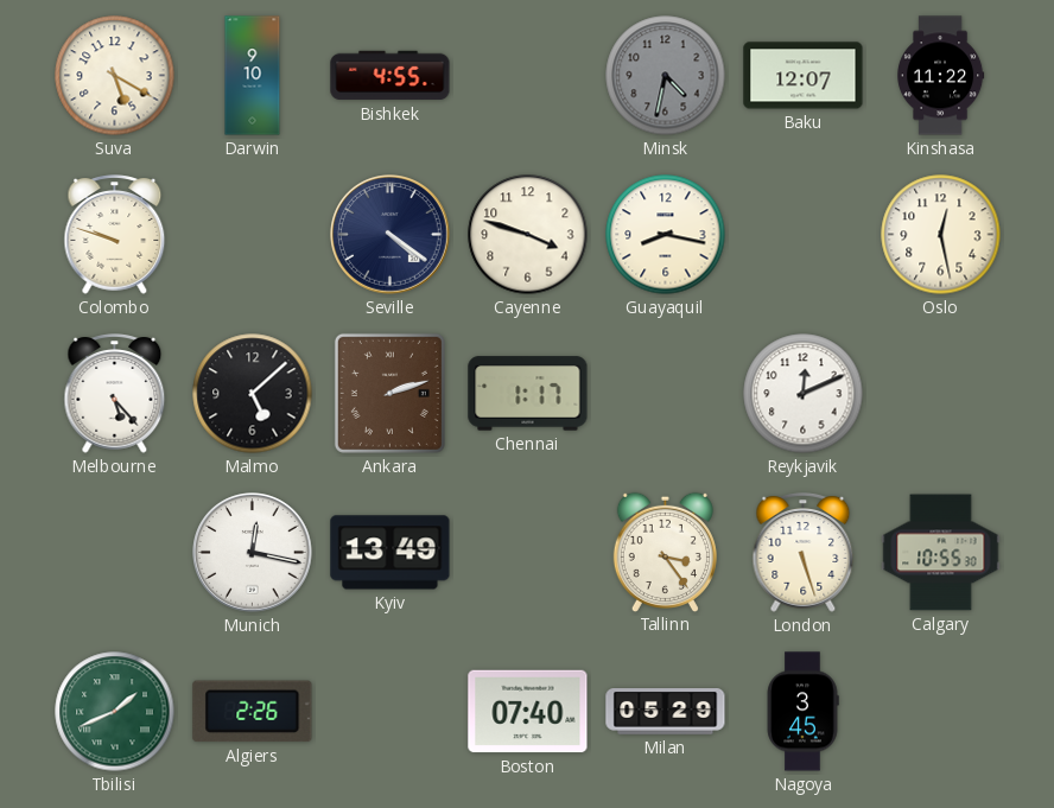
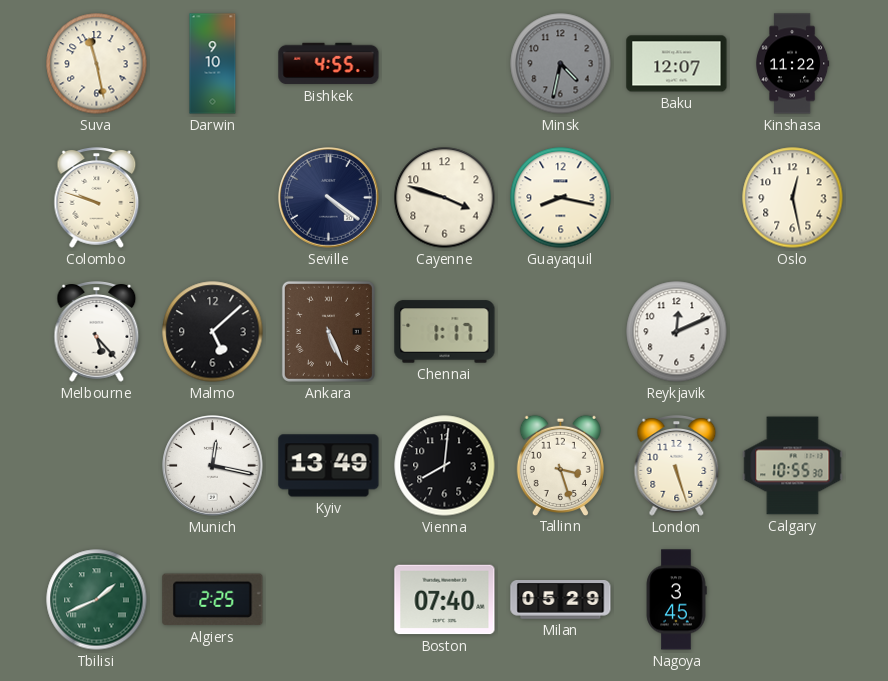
Suva: 5:20 -> 11:28
Ankara: 2:12 -> 5:26
Vienna: none -> 8:01
Tallinn: 3:24 -> 3:27
Algiers: 2:26 -> 2:25
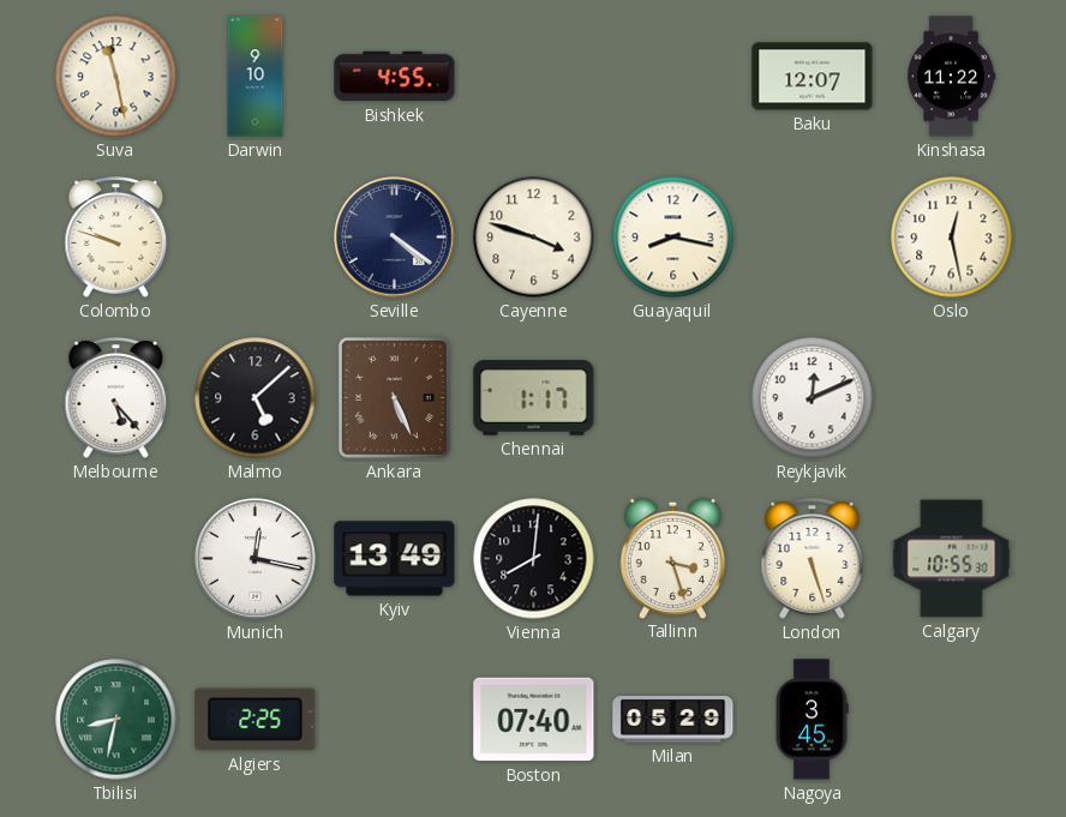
Minsk: 4:32 -> none
Tbilisi: 1:41 -> 8:32
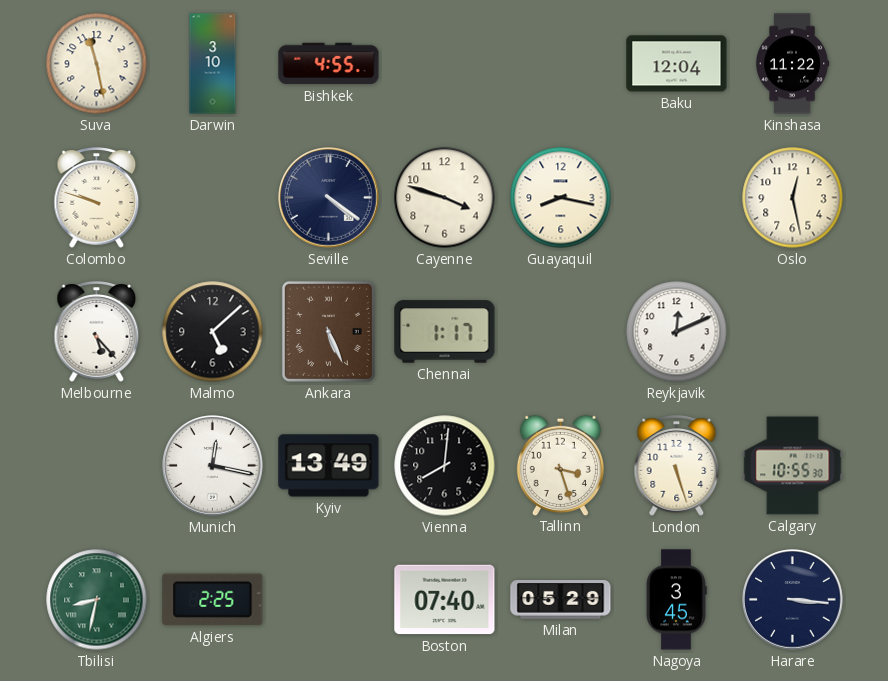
Darwin: 9:10 -> 3:10
Baku: 12:07 -> 12:04
Harare: none -> 3:16
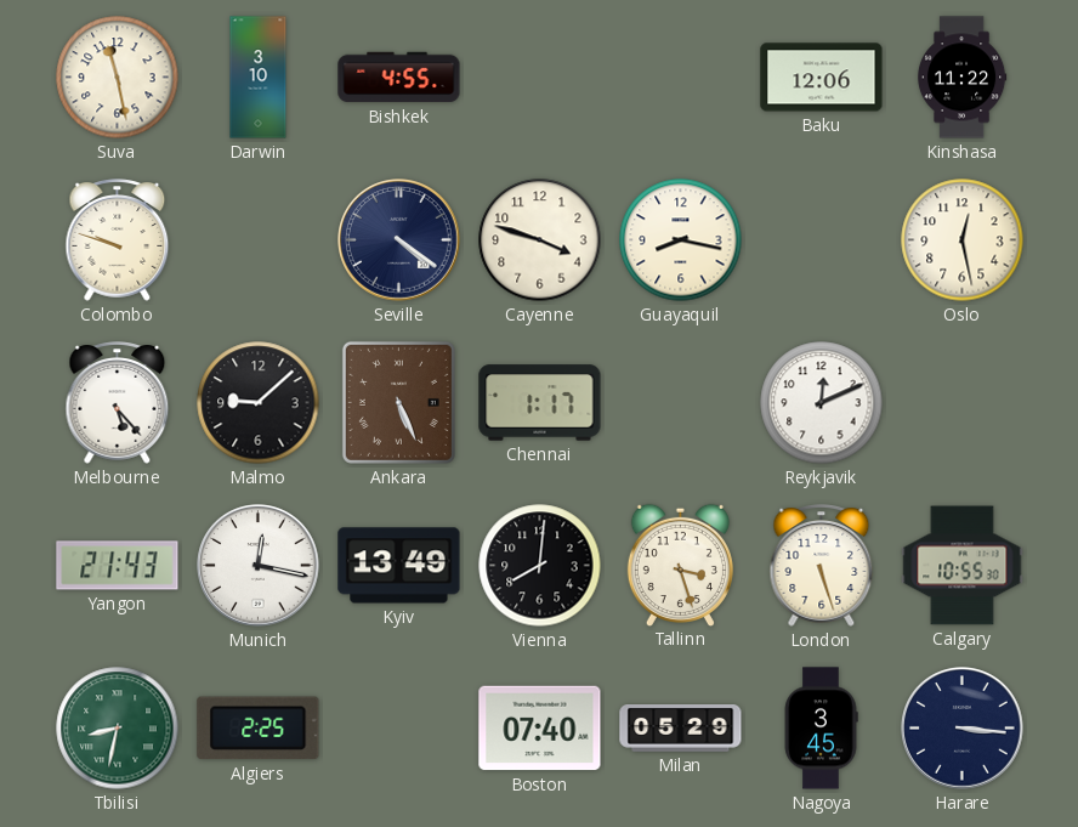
Baku: 12:04 -> 12:06
Malmo: 5:08 -> 9:08
Yangon: none -> 21:43
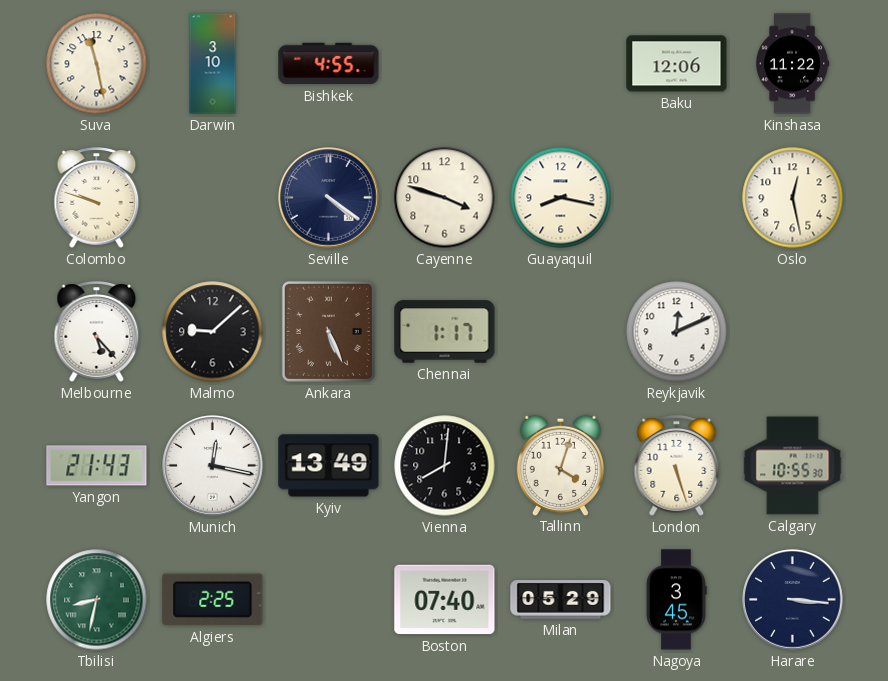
Tallinn: 3:27 -> 4:03
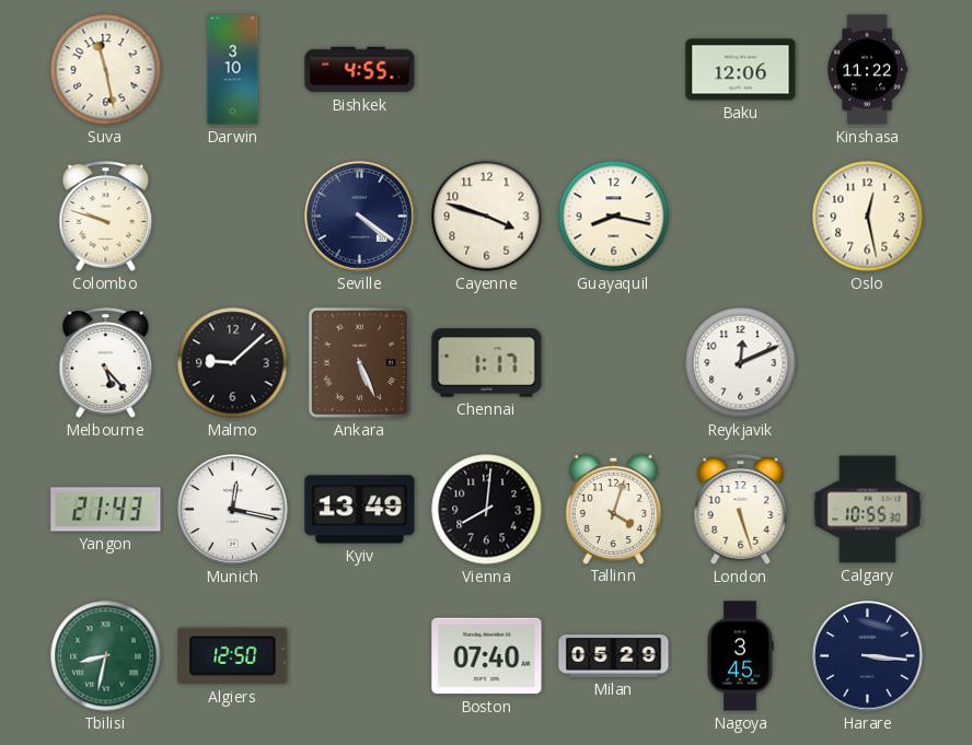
Algiers: 2:25 -> 12:50
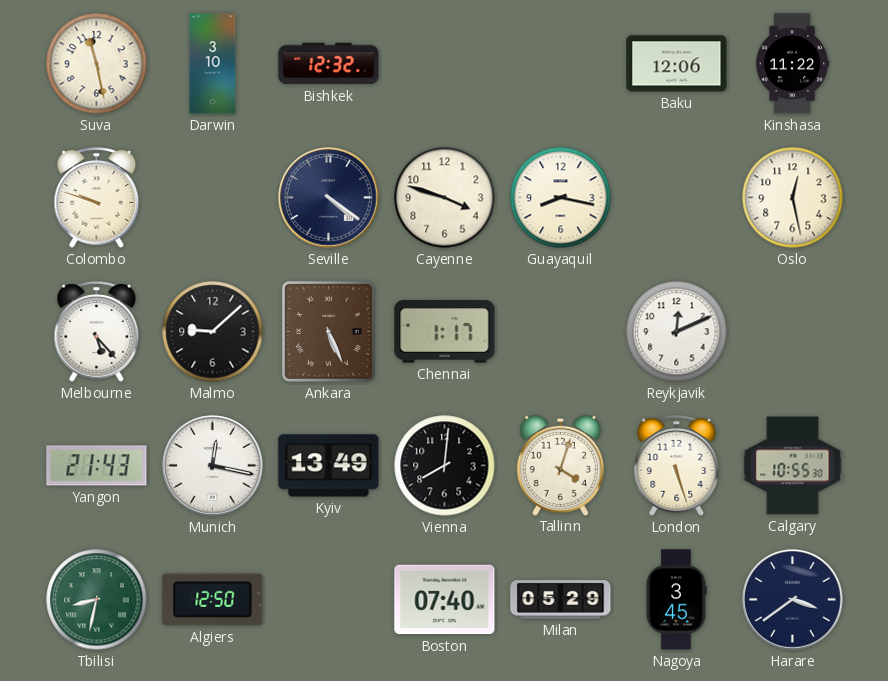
Bishkek: 4:55 -> 12:32
Harare: 3:16 -> 3:39
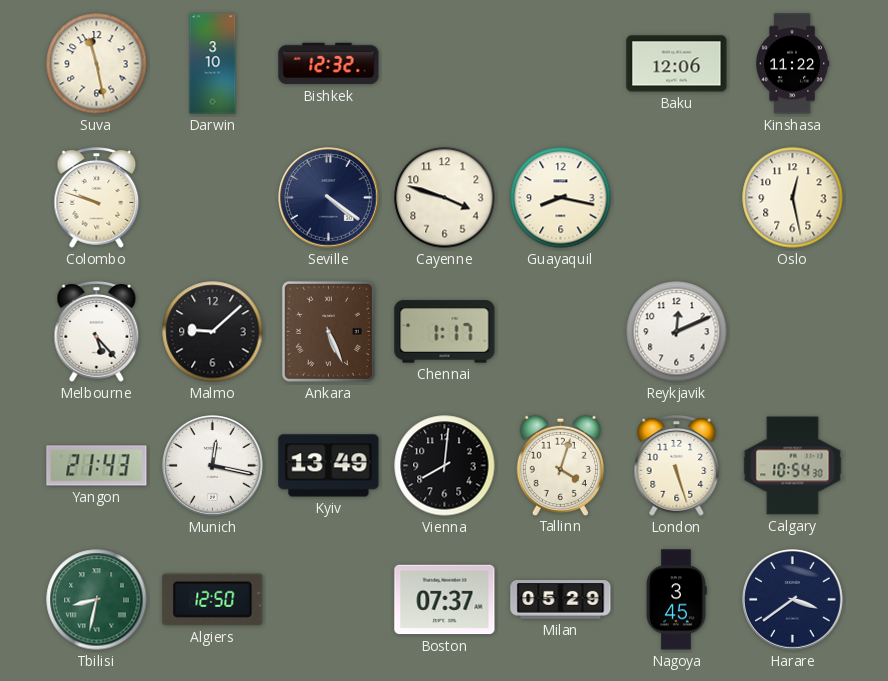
Calgary: 10:55 -> 10:54
Boston: 07:40 -> 07:37
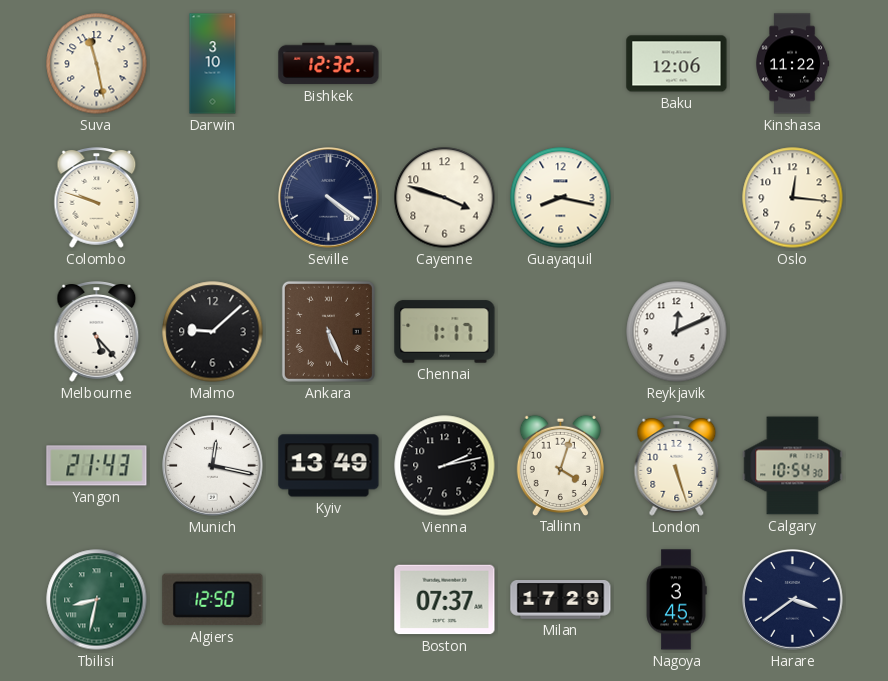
Oslo: 12:28 -> 12:16
Vienna: 8:01 -> 2:13
Milan: 05:29 -> 17:29
